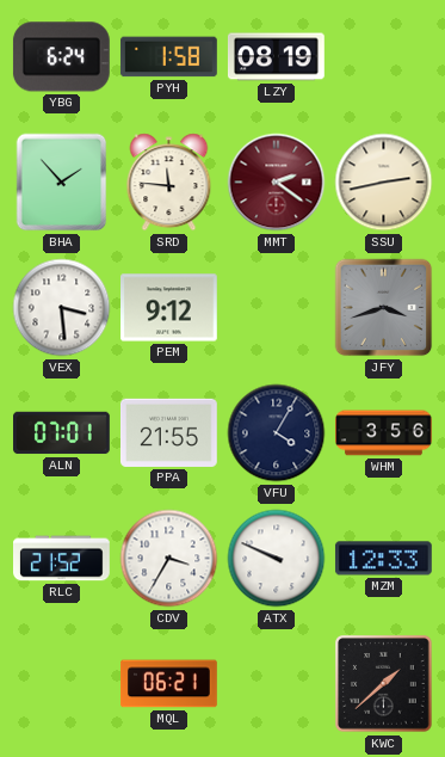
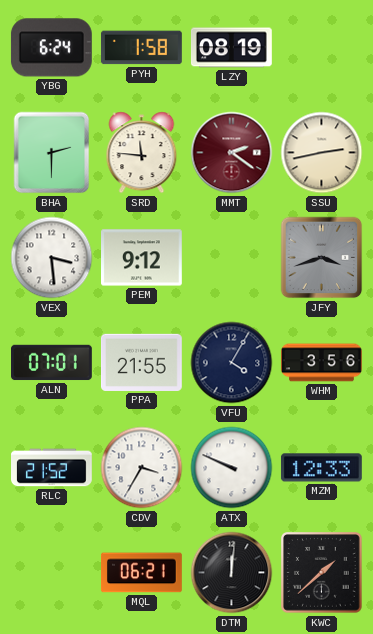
BHA: 1:53 -> 2:30
DTM: none -> 12:01
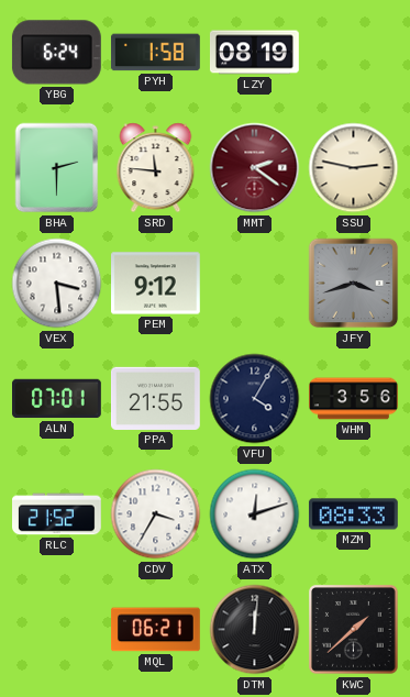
SSU: 2:43 -> 2:47
ATX: 9:49 -> 12:12
MZM: 12:33 -> 08:33
